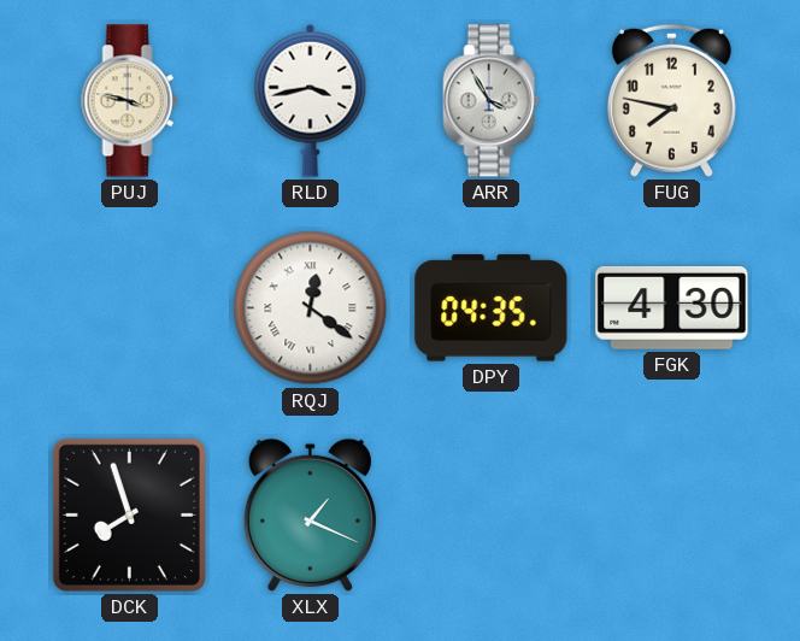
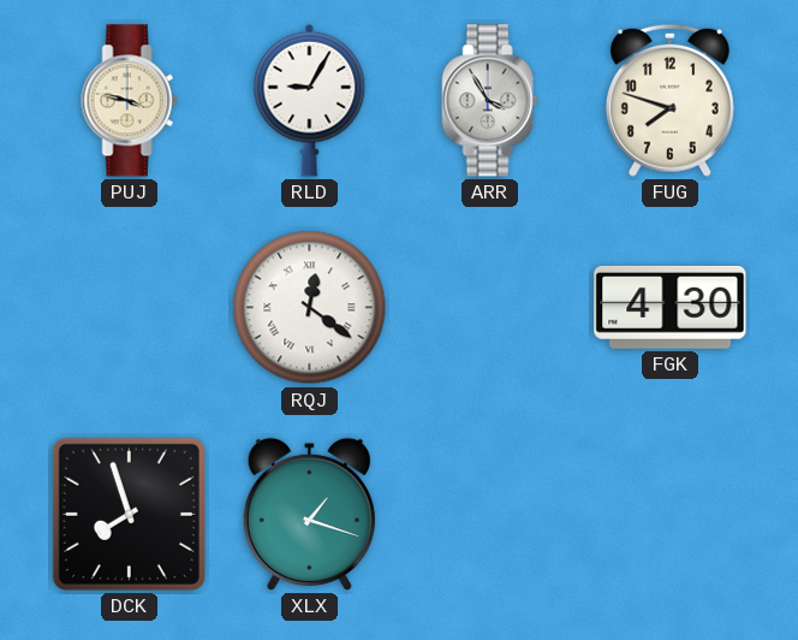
RLD: 3:43 -> 9:05
FUG: 7:47 -> 7:48
DPY: 04:35 -> none
XLX: 1:19 -> 1:18
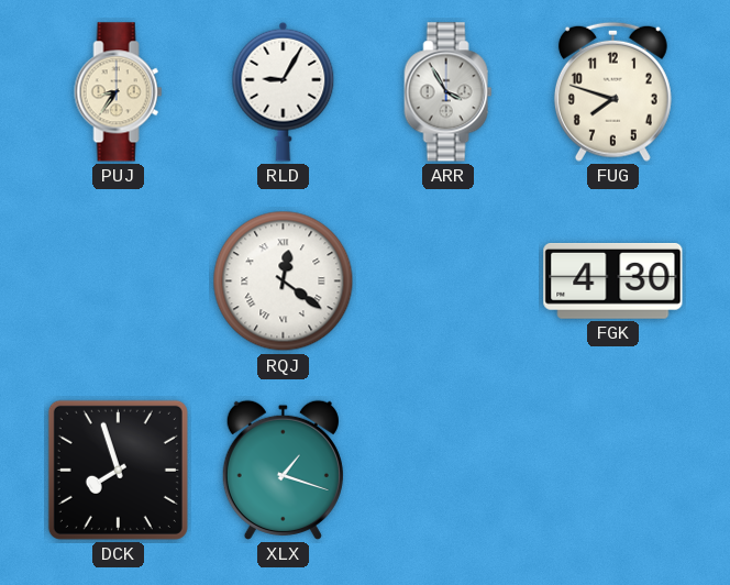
PUJ: 3:47 -> 8:36
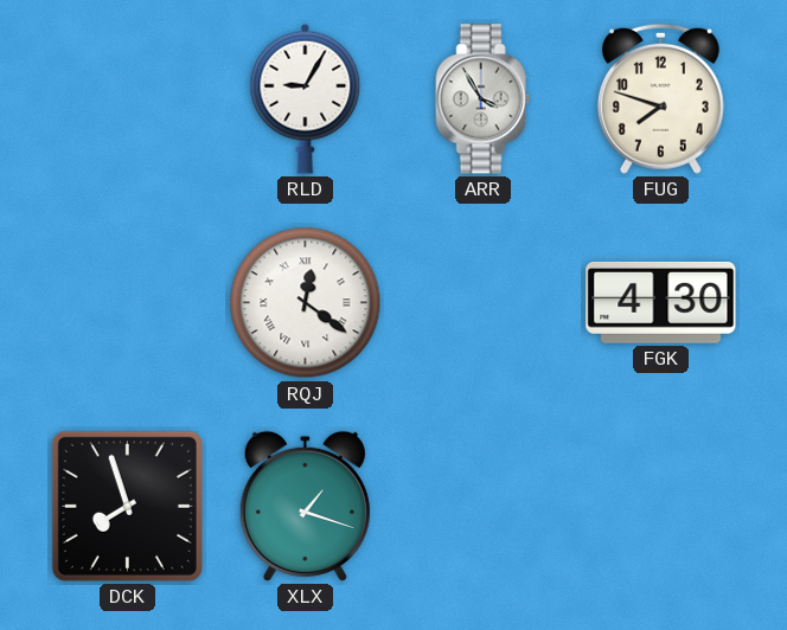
PUJ: 8:36 -> none
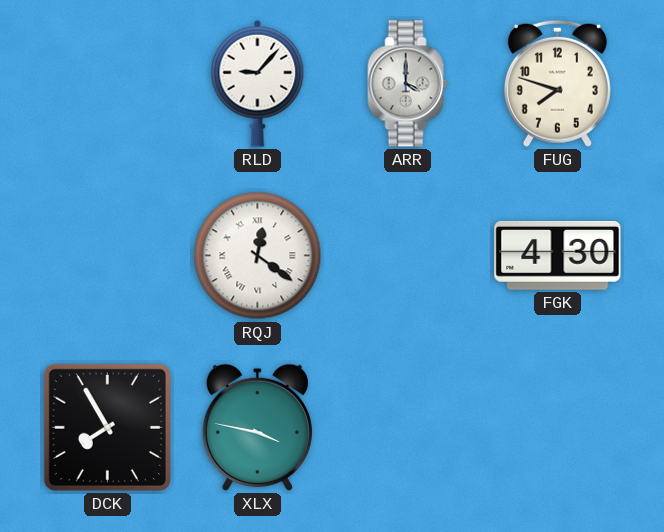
RLD: 9:05 -> 9:07
ARR: 3:55 -> 4:00
DCK: 7:57 -> 7:55
XLX: 1:18 -> 3:47
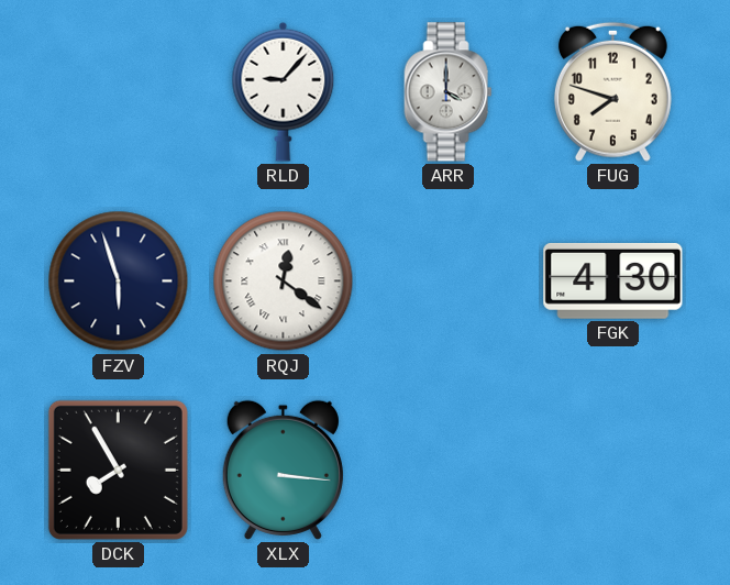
FZV: none -> 5:57
XLX: 3:47 -> 3:16
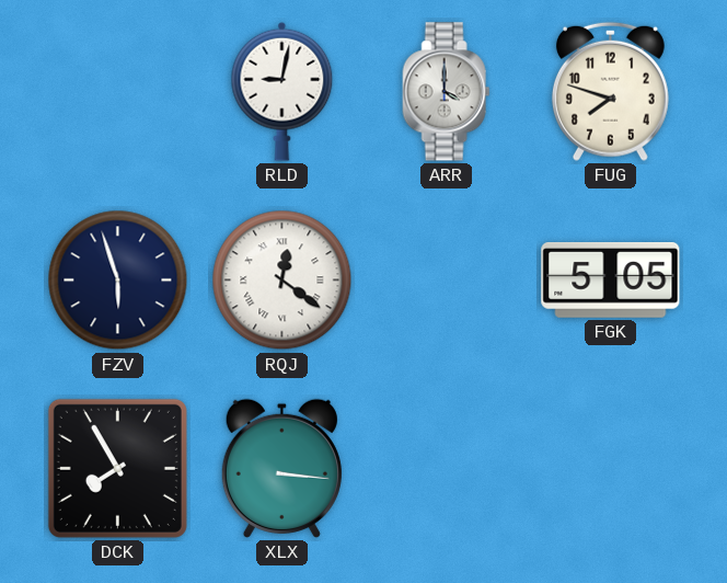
RLD: 9:07 -> 9:02
FGK: 4:30 -> 5:05
